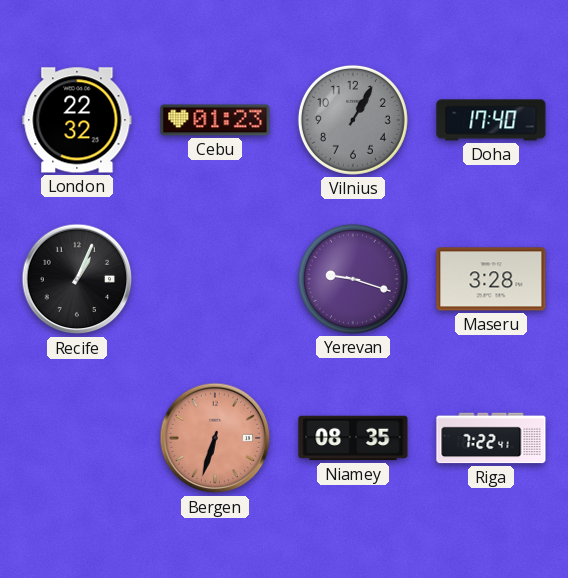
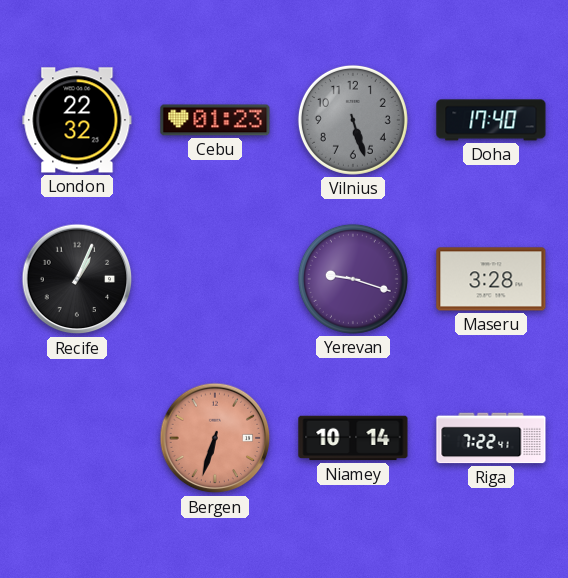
Vilnius: 1:05 -> 5:27
Niamey: 08:35 -> 10:14
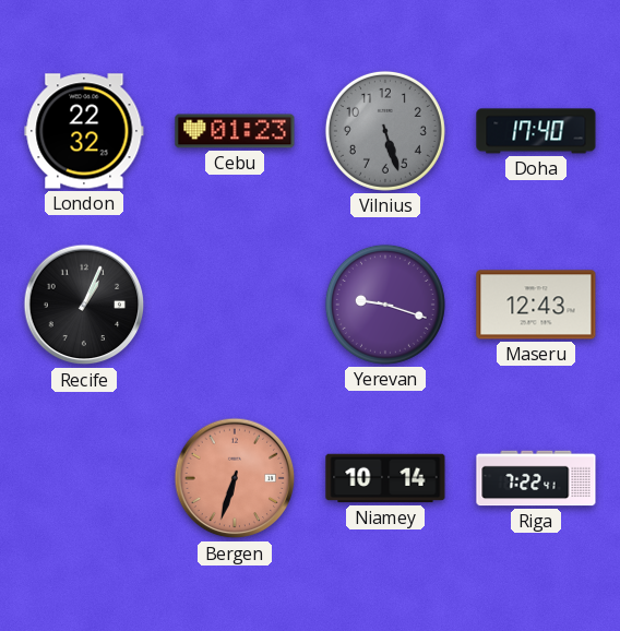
Maseru: 3:28 -> 12:43
